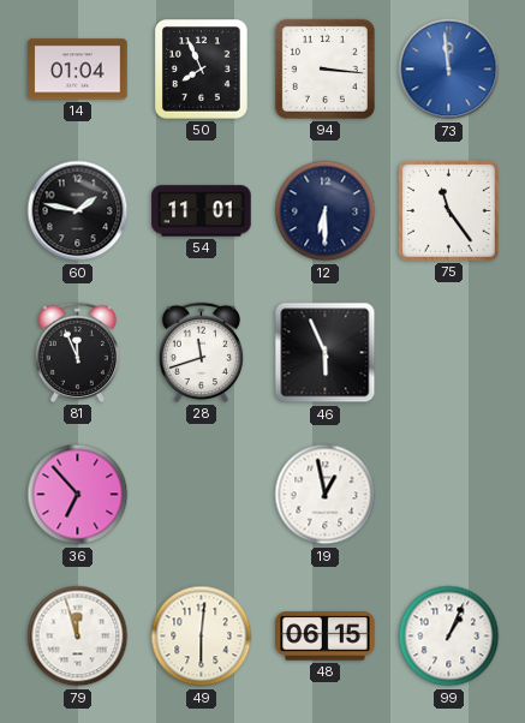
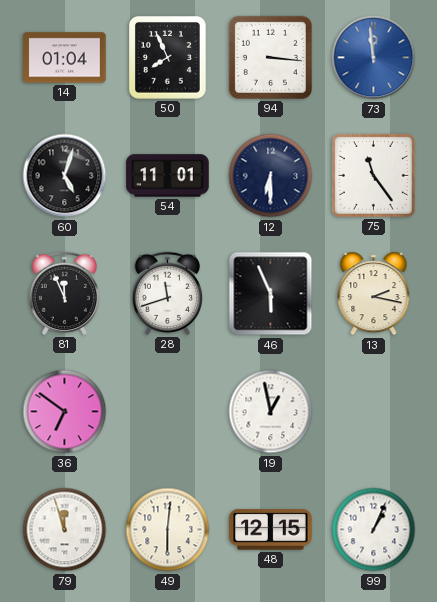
60: 1:47 -> 5:03
13: none -> 2:17
36: 6:53 -> 6:51
48: 06:15 -> 12:15
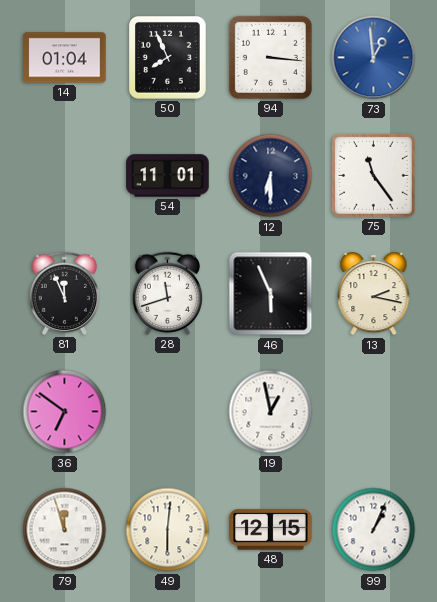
73: 11:59 -> 12:59
60: 5:03 -> none
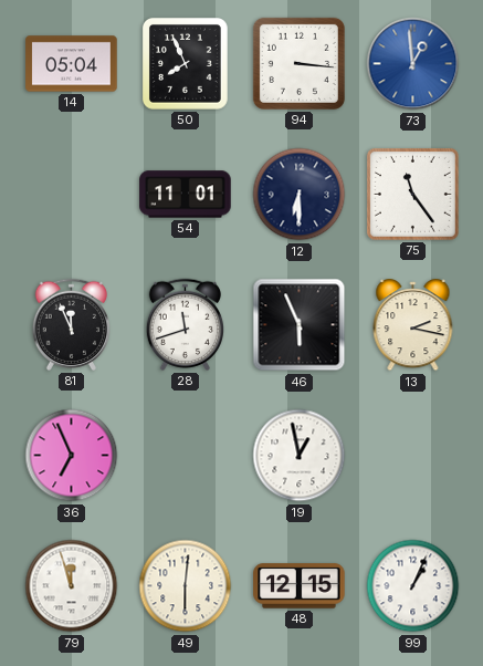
14: 01:04 -> 05:04
36: 6:51 -> 6:56
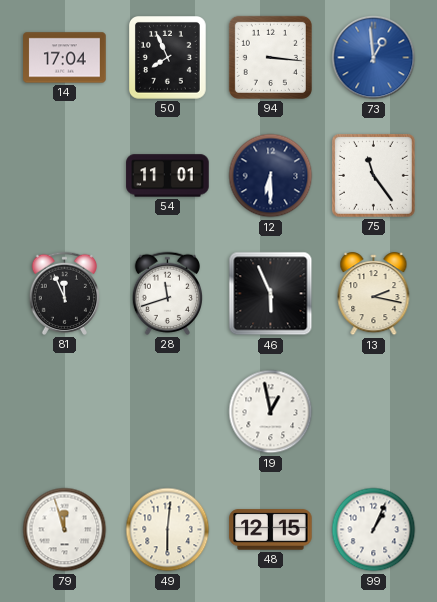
14: 05:04 -> 17:04
36: 6:56 -> none
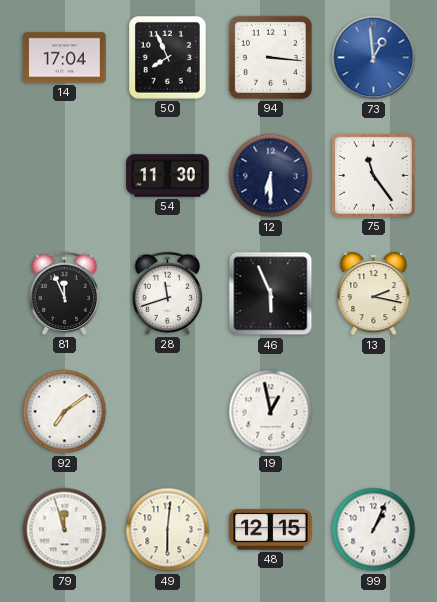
54: 11:01 -> 11:30
92: none -> 7:09
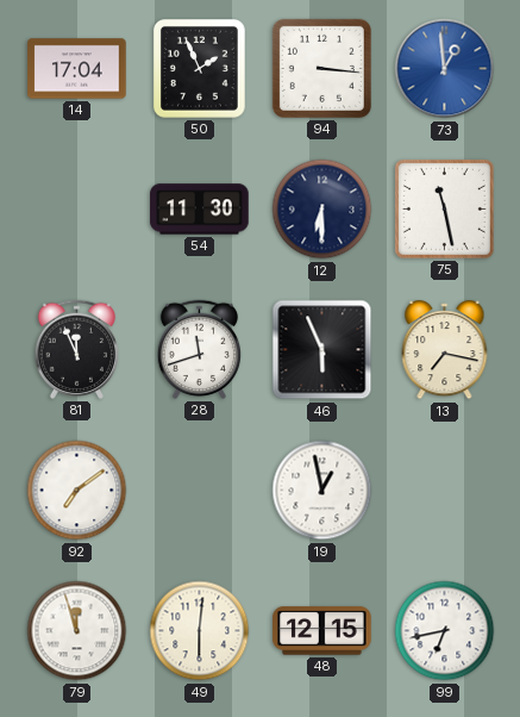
50: 7:56 -> 1:56
75: 11:24 -> 11:28
13: 2:17 -> 7:17
99: 1:04 -> 6:43
